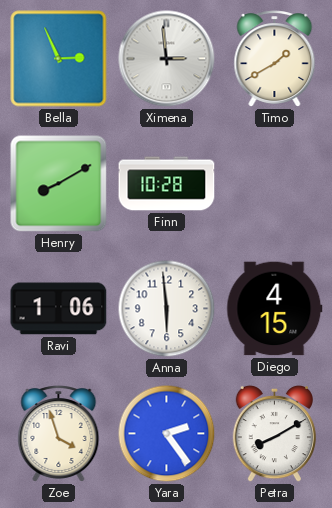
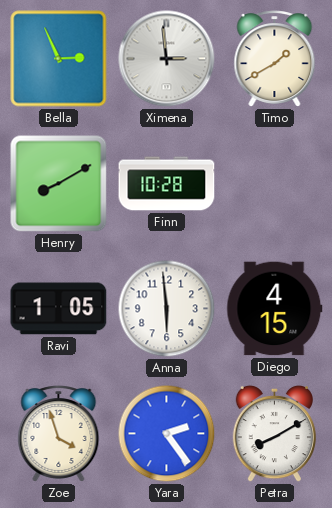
Ravi: 1:06 -> 1:05
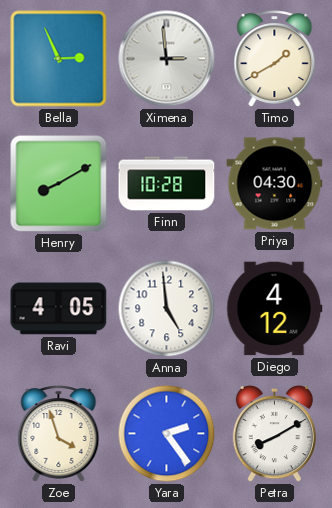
Priya: none -> 04:30
Ravi: 1:05 -> 4:05
Anna: 5:59 -> 4:59
Diego: 4:15 -> 4:12
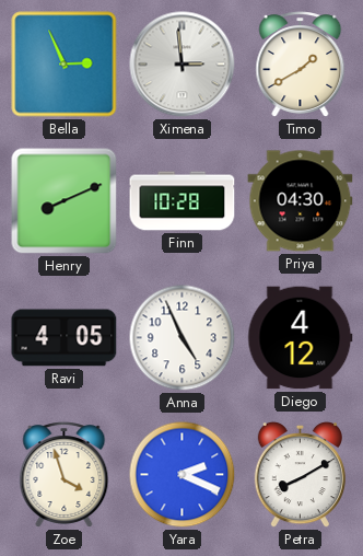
Henry: 8:10 -> 8:11
Anna: 4:59 -> 4:56
Yara: 2:24 -> 2:19
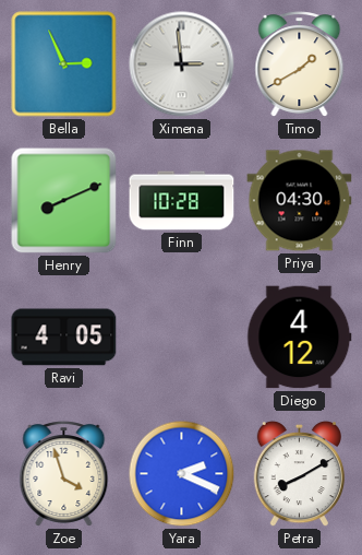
Anna: 4:56 -> none
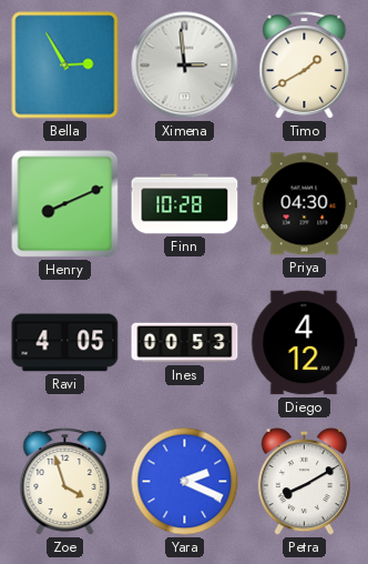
Bella: 2:56 -> 2:55
Ines: none -> 00:53
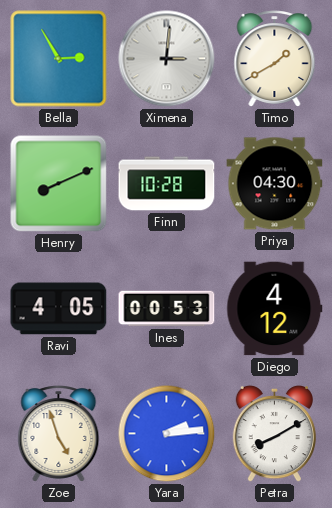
Ximena: 2:59 -> 3:01
Zoe: 3:57 -> 4:57
Yara: 2:19 -> 2:14
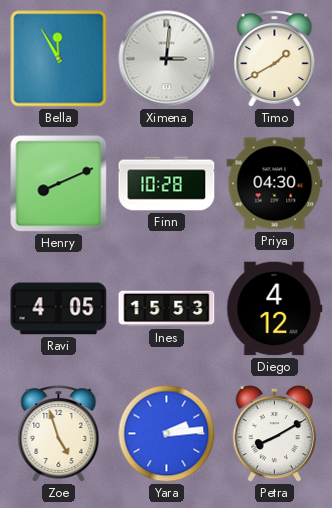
Bella: 2:55 -> 11:55
Ines: 00:53 -> 15:53
